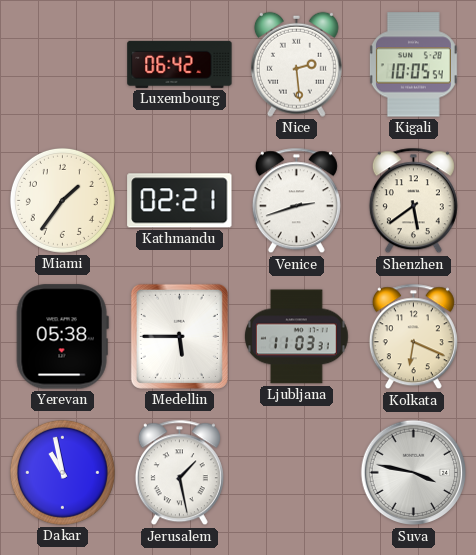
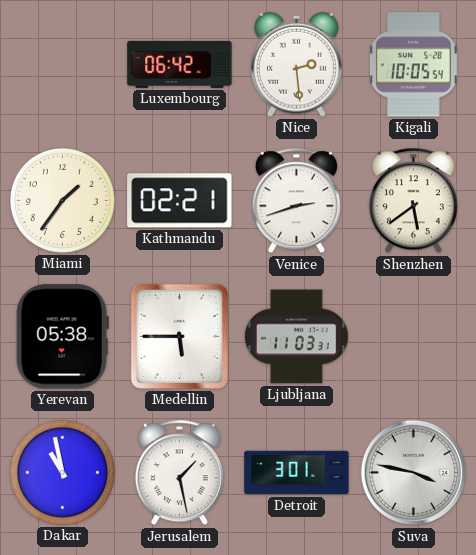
Kolkata: 6:19 -> none
Detroit: none -> 3:01
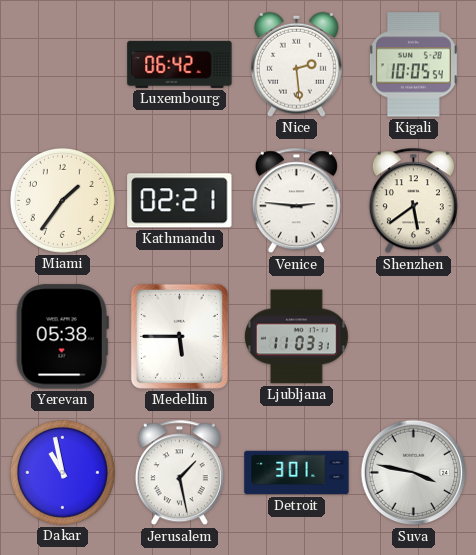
Venice: 2:42 -> 2:46
